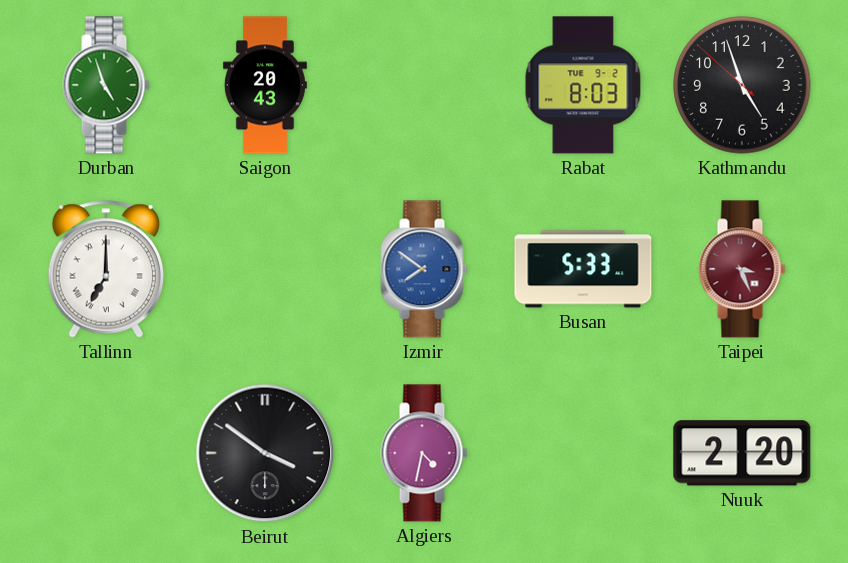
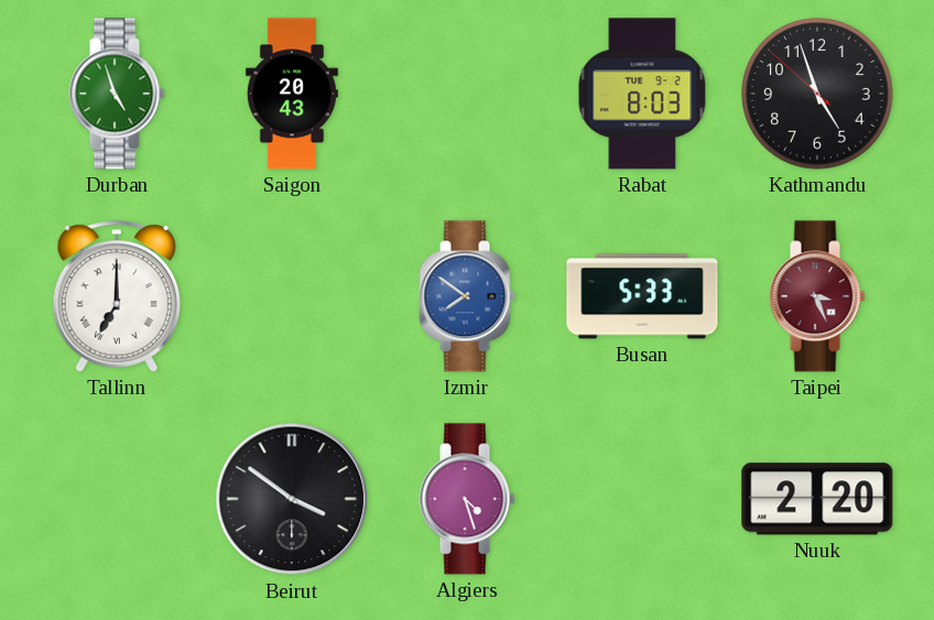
Algiers: 4:32 -> 4:27
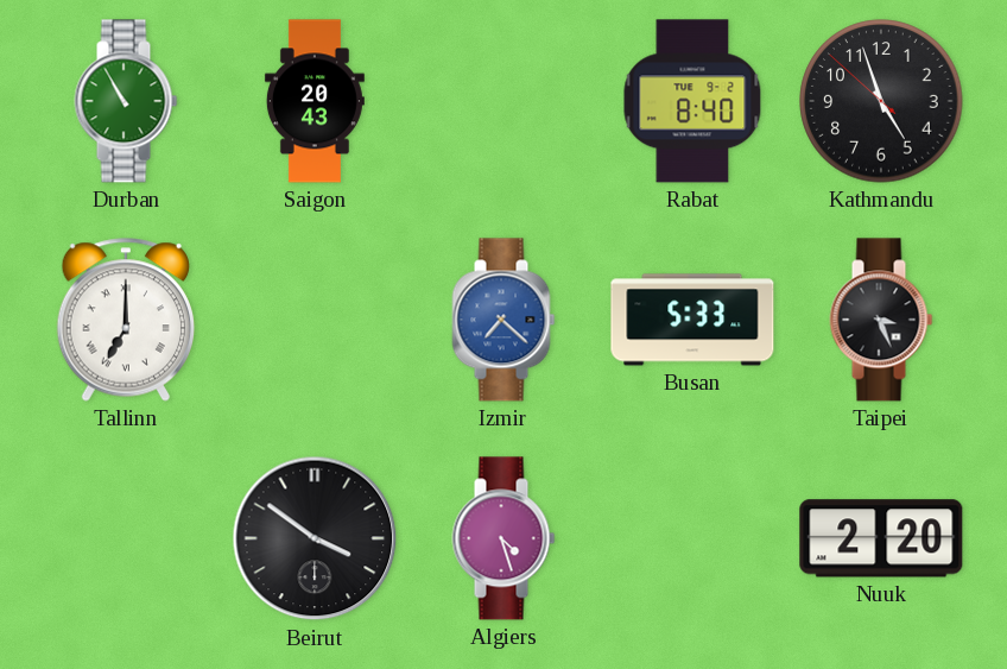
Durban: 4:57 -> 10:55
Rabat: 8:03 -> 8:40
Izmir: 7:51 -> 7:22
Taipei dial: burgundy -> black
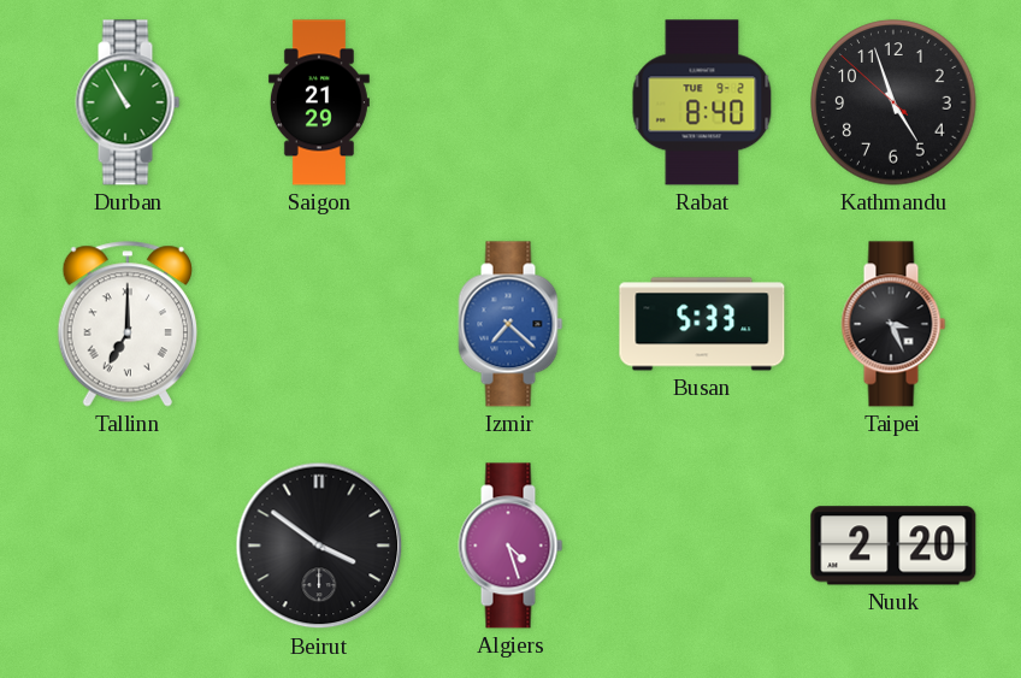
Saigon: 20:43 -> 21:29
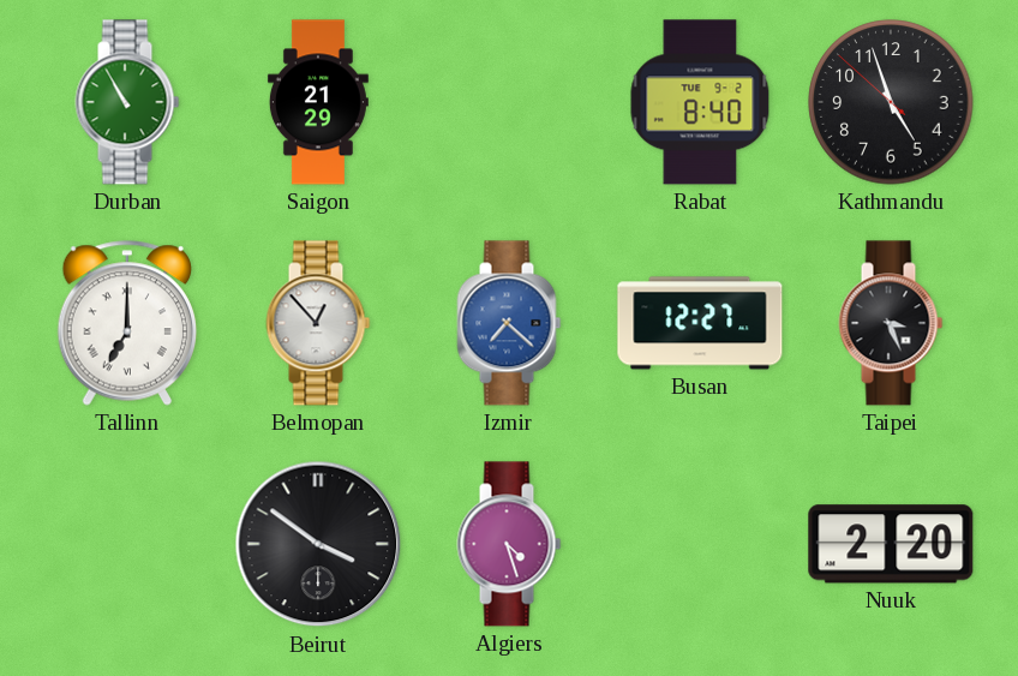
Belmopan: none -> 12:53
Busan: 5:33 -> 12:27
